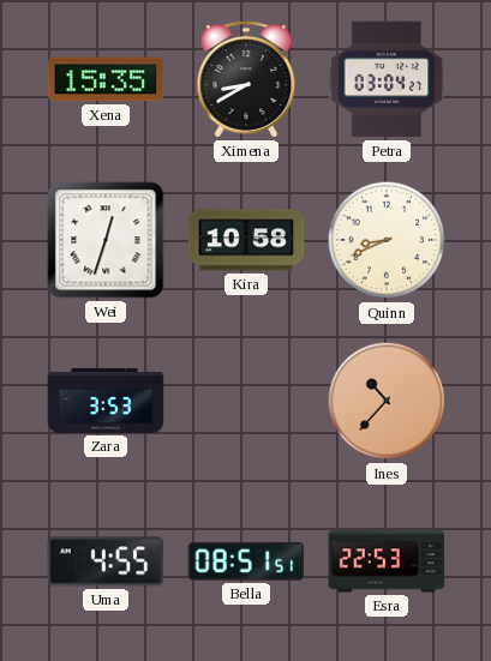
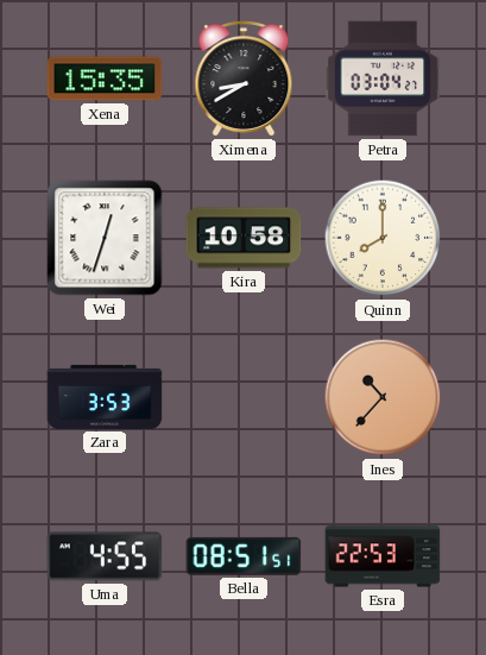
Quinn: 8:41 -> 8:00
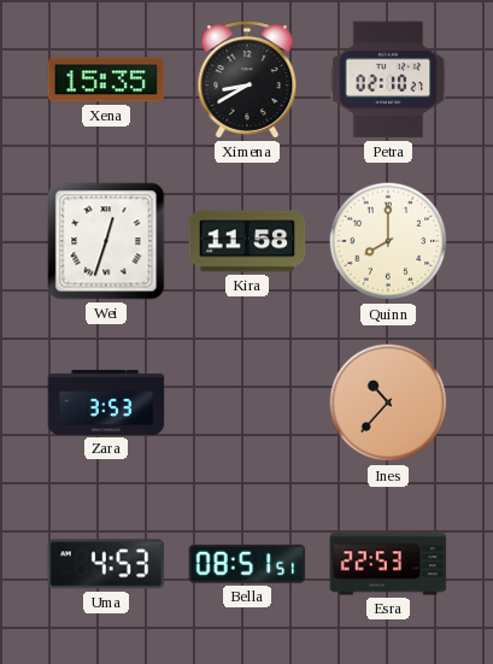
Petra: 03:04 -> 02:10
Kira: 10:58 -> 11:58
Uma: 4:55 -> 4:53
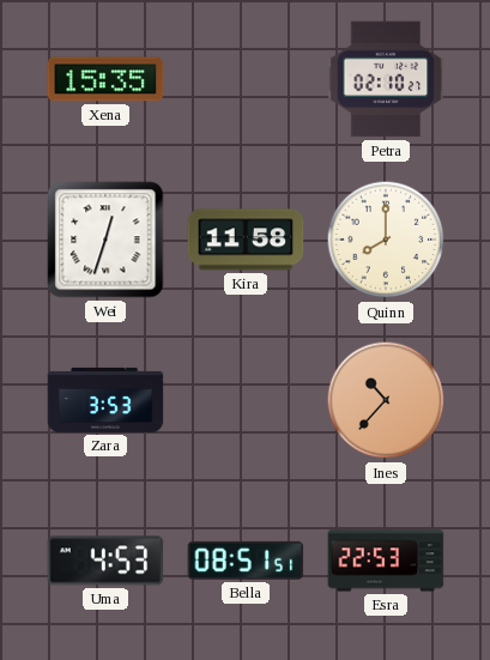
Ximena: 8:40 -> none
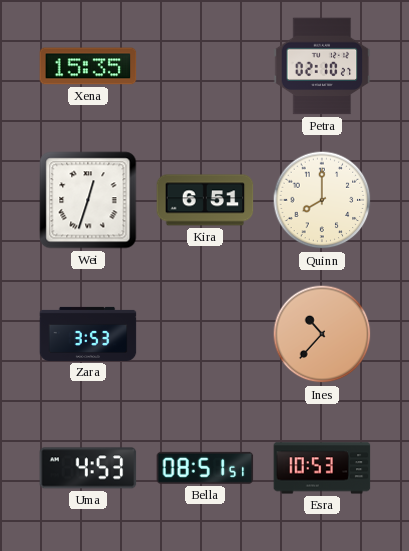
Kira: 11:58 -> 6:51
Esra: 22:53 -> 10:53
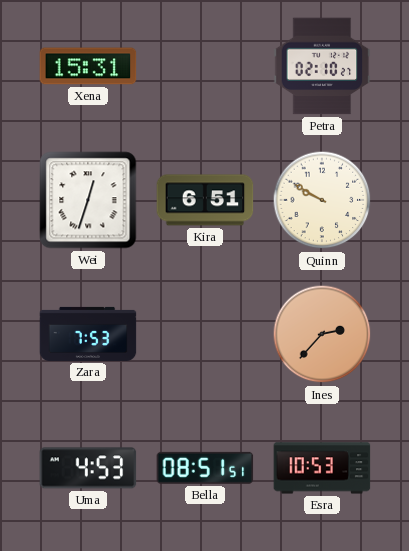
Xena: 15:35 -> 15:31
Quinn: 8:00 -> 9:50
Zara: 3:53 -> 7:53
Ines: 10:37 -> 2:37
